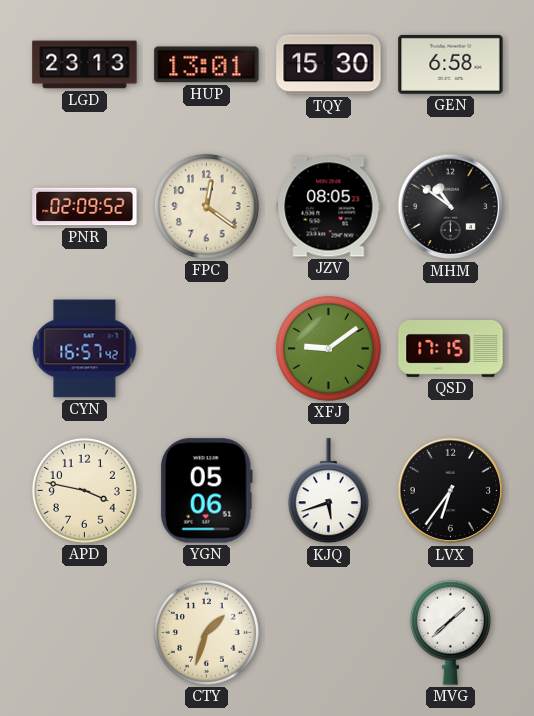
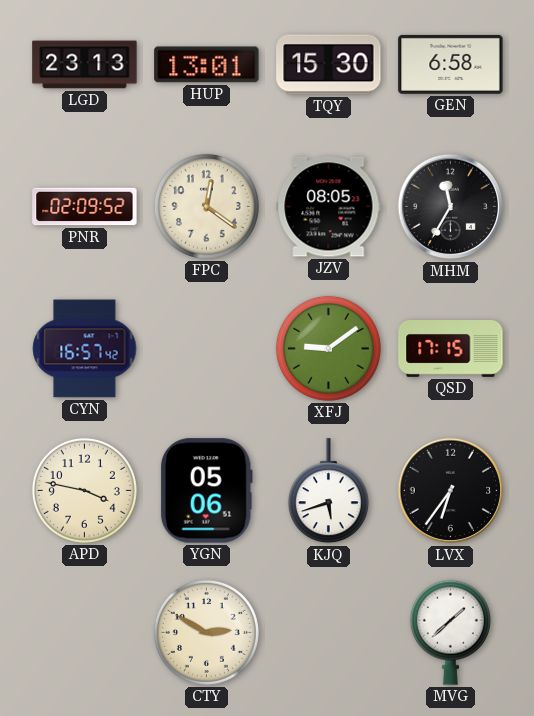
MHM: 10:51 -> 11:35
CTY: 1:33 -> 2:50
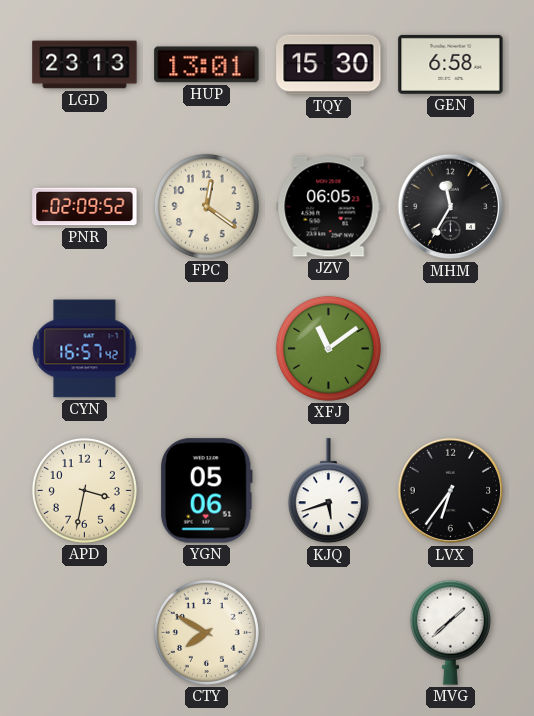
JZV: 08:05 -> 06:05
XFJ: 9:09 -> 11:09
QSD: 17:15 -> none
APD: 3:47 -> 3:32
CTY: 2:50 -> 7:50
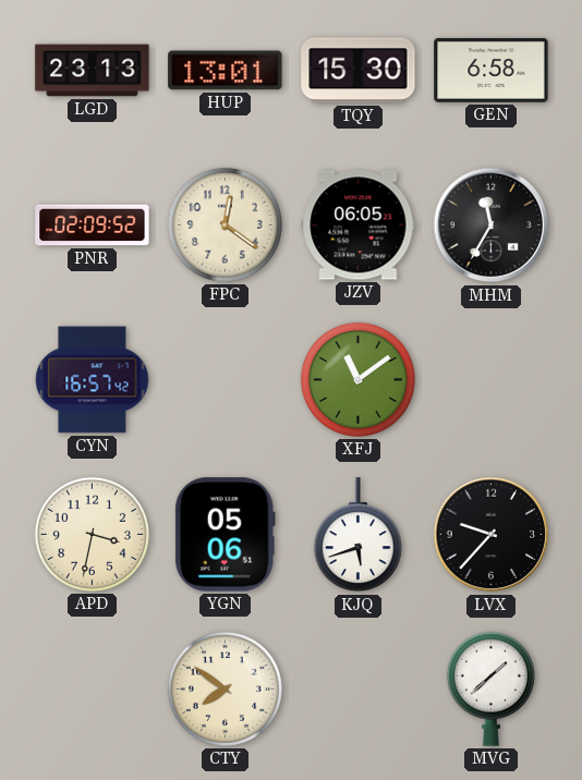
LVX: 6:36 -> 9:37
CTY: 7:50 -> 7:51
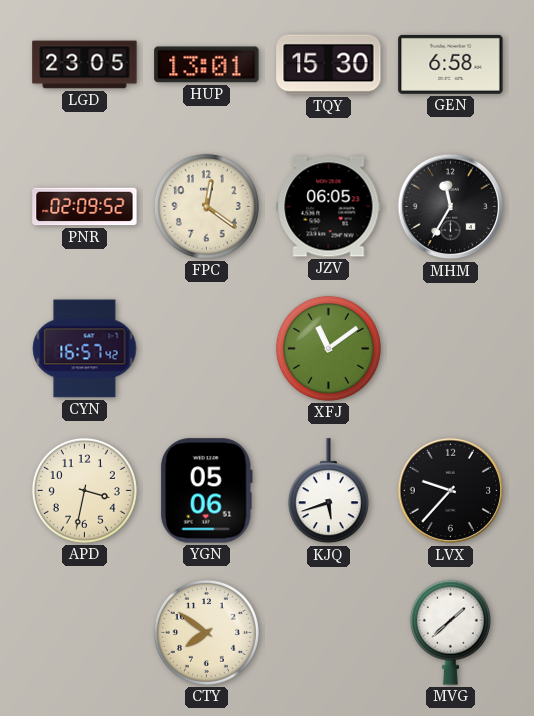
LGD: 23:13 -> 23:05
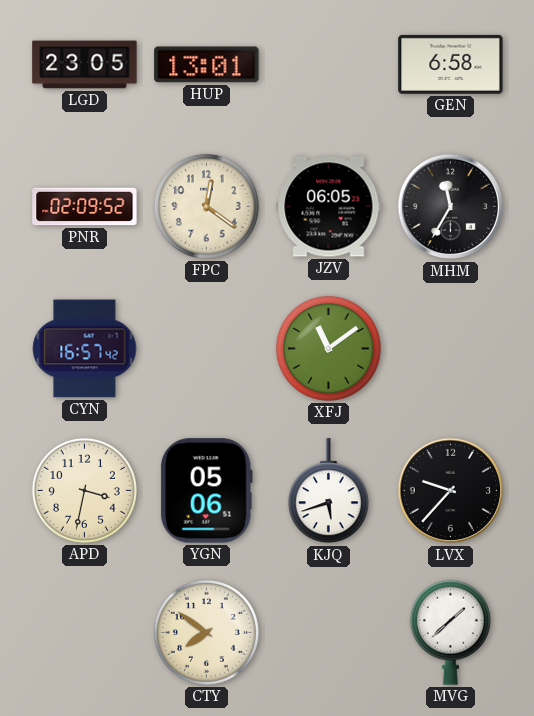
TQY: 15:30 -> none
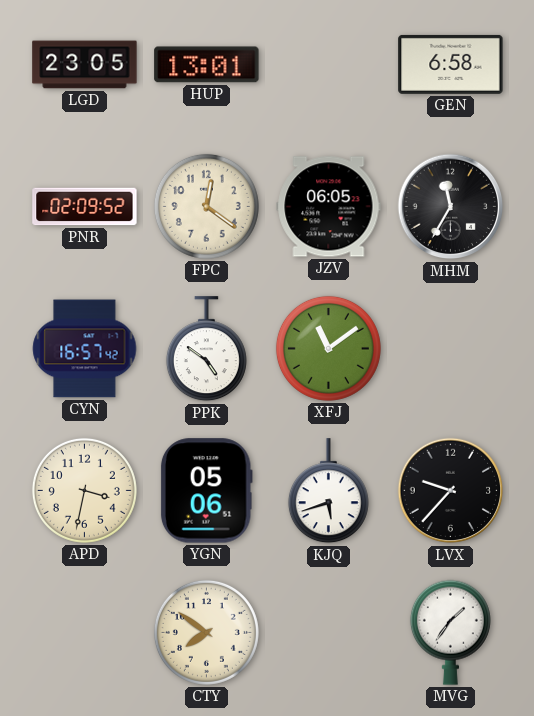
PPK: none -> 4:51
MVG: 1:38 -> 1:36
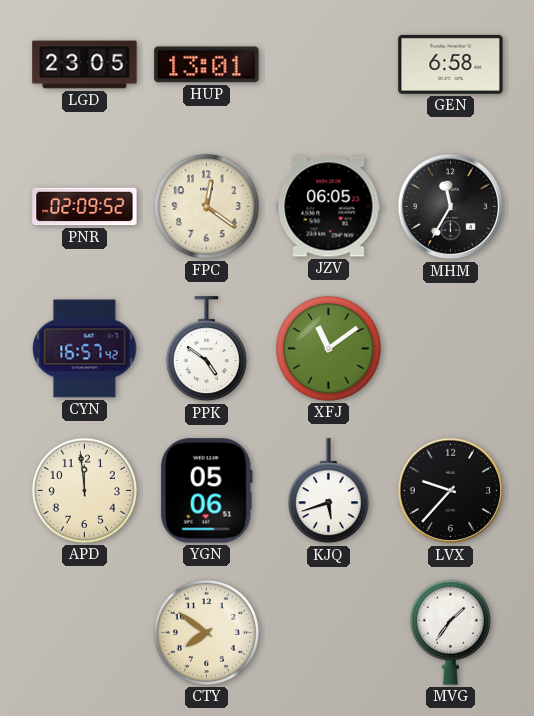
APD: 3:32 -> 11:59
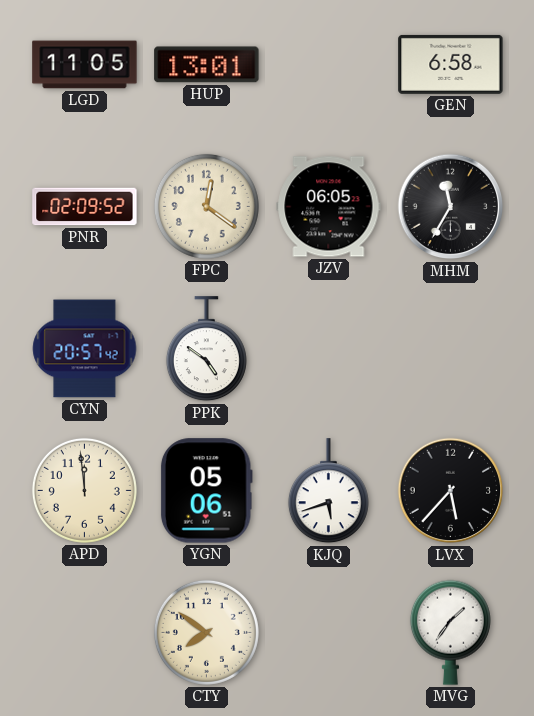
LGD: 23:05 -> 11:05
CYN: 16:57 -> 20:57
XFJ: 11:09 -> none
LVX: 9:37 -> 5:37
